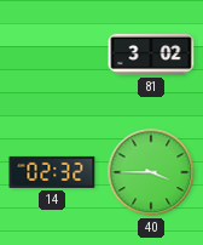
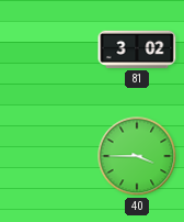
14: 02:32 -> none
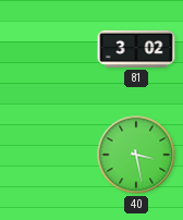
40: 3:45 -> 3:28
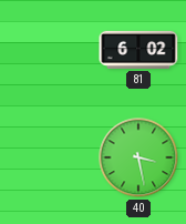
81: 3:02 -> 6:02
